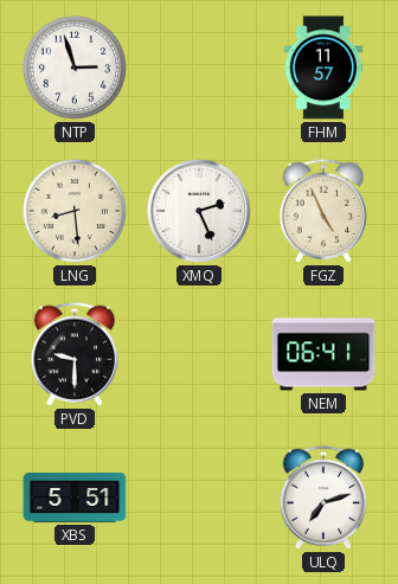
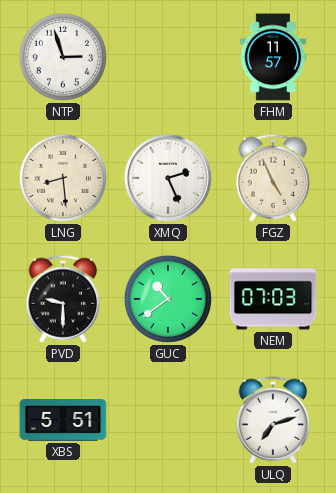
GUC: none -> 10:39
NEM: 06:41 -> 07:03
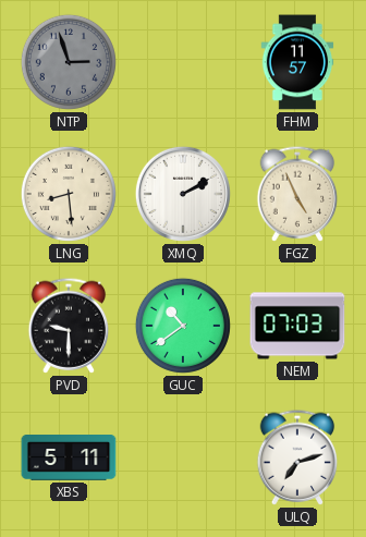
NTP dial: white -> grey
XMQ: 2:26 -> 2:10
XBS: 5:51 -> 5:11
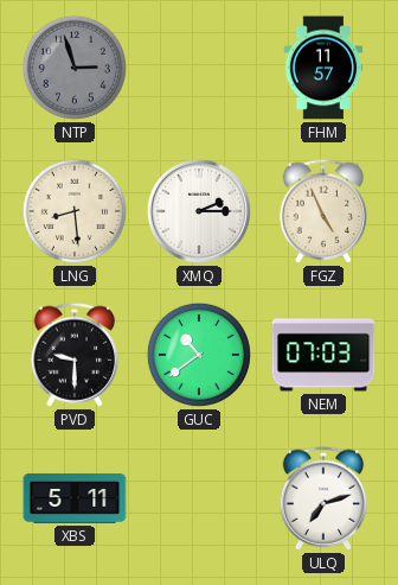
XMQ: 2:10 -> 2:15
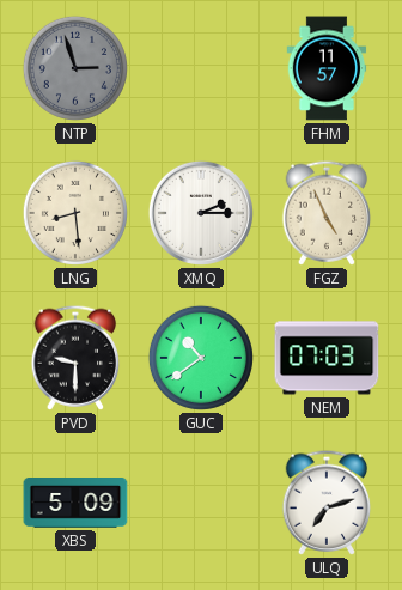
XBS: 5:11 -> 5:09
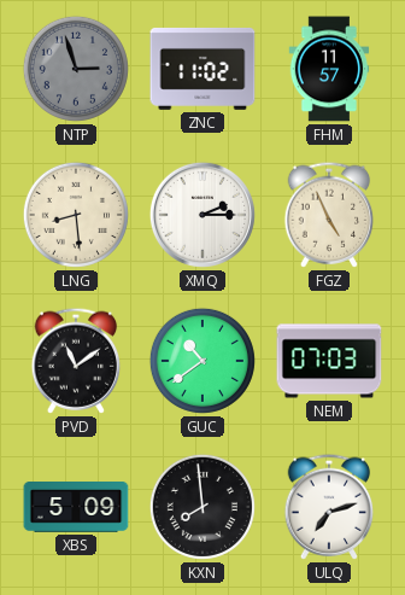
ZNC: none -> 11:02
PVD: 9:30 -> 11:09
KXN: none -> 7:59
